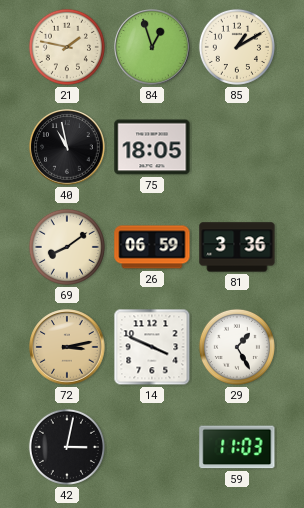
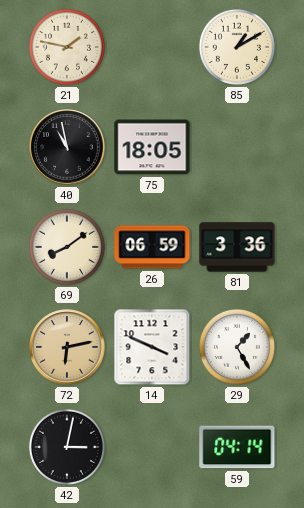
84: 12:57 -> none
72: 3:13 -> 6:13
59: 11:03 -> 04:14
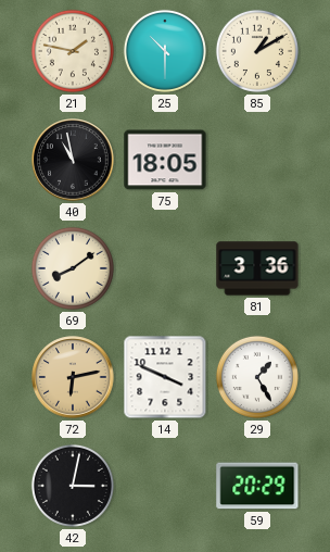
25: none -> 10:30
26: 06:59 -> none
59: 04:14 -> 20:29
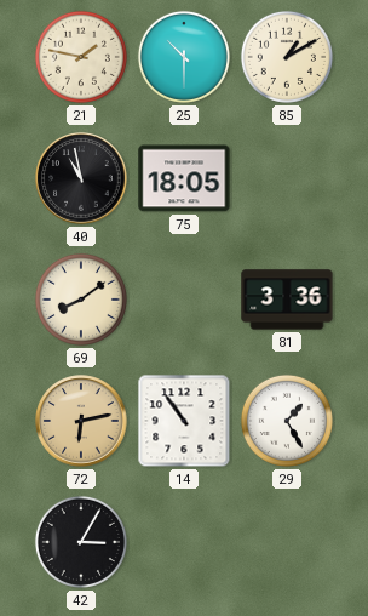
14: 3:49 -> 10:54
42: 3:02 -> 3:05
59: 20:29 -> none
